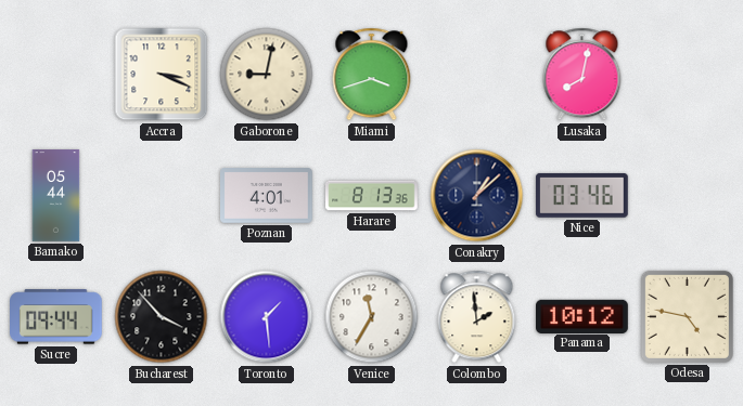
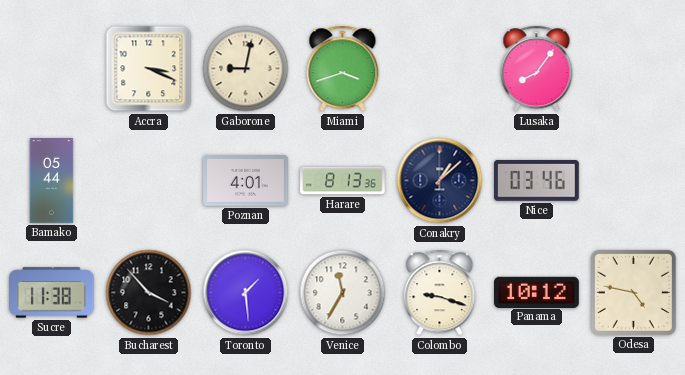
Lusaka: 8:02 -> 8:06
Sucre: 09:44 -> 11:38
Colombo: 1:59 -> 9:18
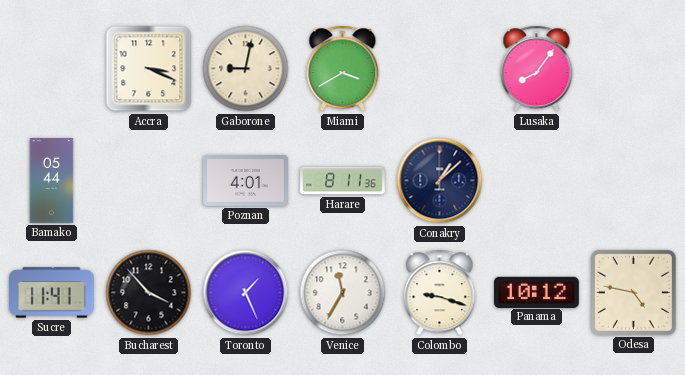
Miami: 3:42 -> 3:40
Harare: 8:13 -> 8:11
Nice: 03:46 -> none
Sucre: 11:38 -> 11:41
Toronto: 1:29 -> 1:26
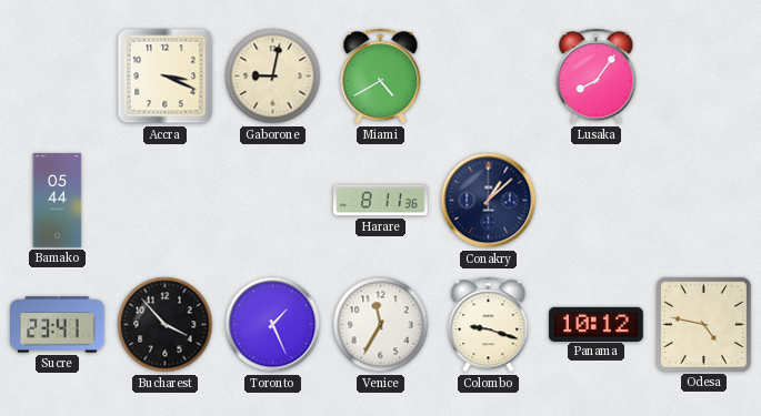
Miami: 3:40 -> 4:40
Poznan: 4:01 -> none
Sucre: 11:41 -> 23:41
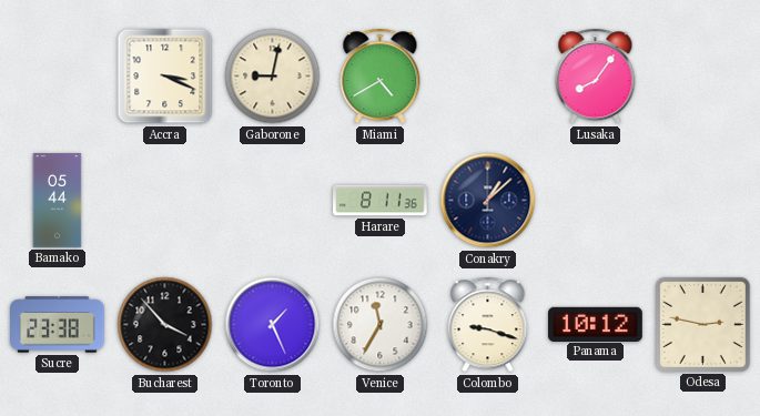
Sucre: 23:41 -> 23:38
Odesa: 4:47 -> 2:47
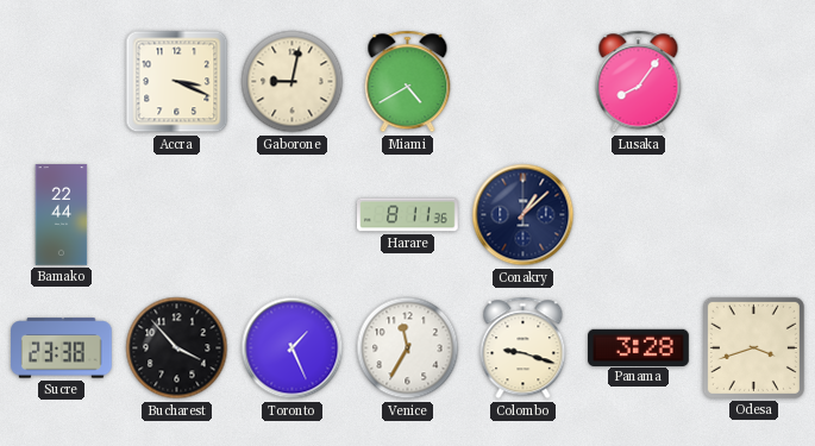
Bamako: 05:44 -> 22:44
Panama: 10:12 -> 3:28
Odesa: 2:47 -> 3:42
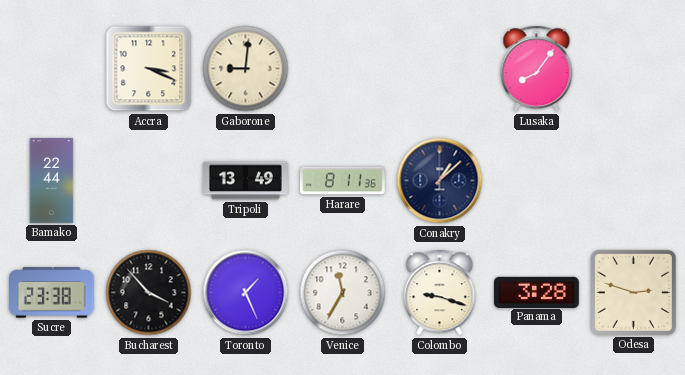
Gaborone: 9:02 -> 9:01
Miami: 4:40 -> none
Tripoli: none -> 13:49
Odesa: 3:42 -> 2:48
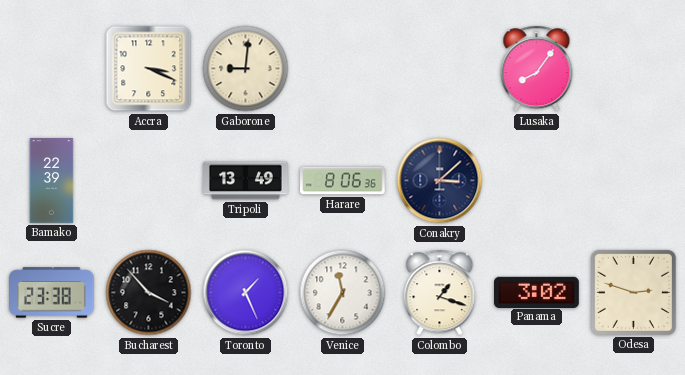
Bamako: 22:44 -> 22:39
Harare: 8:11 -> 8:06
Conakry: 1:08 -> 3:08
Colombo: 9:18 -> 1:18
Panama: 3:28 -> 3:02
